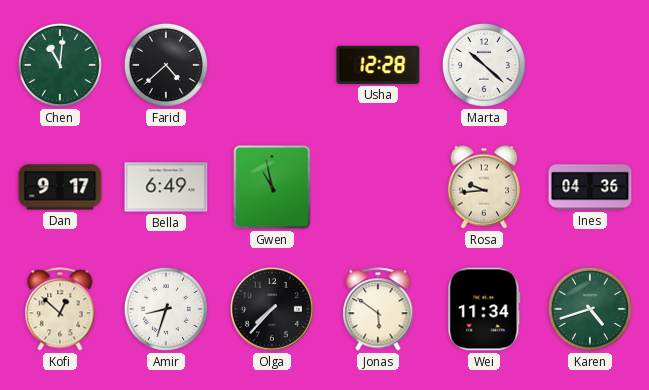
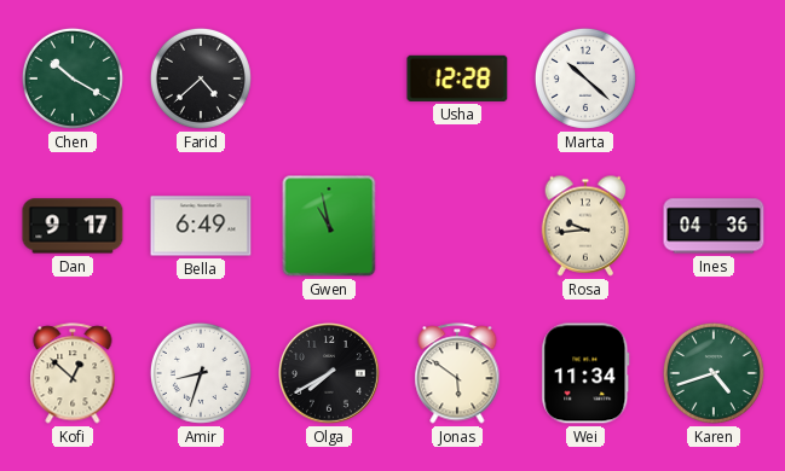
Chen: 11:01 -> 10:20
Olga: 7:37 -> 7:40
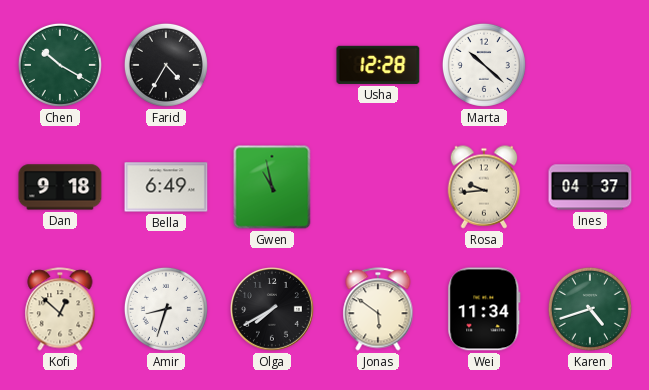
Farid: 4:38 -> 4:35
Dan: 9:17 -> 9:18
Ines: 04:36 -> 04:37
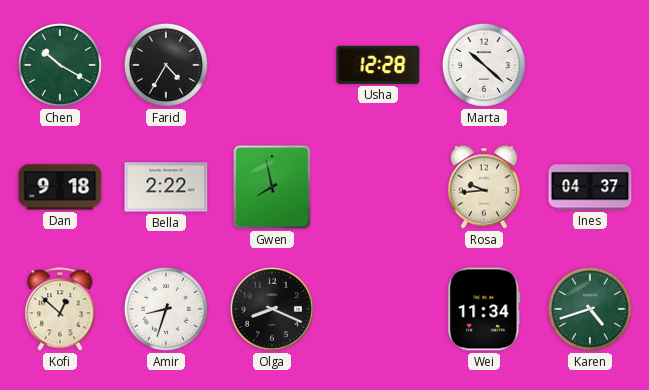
Bella: 6:49 -> 2:22
Gwen: 10:58 -> 7:58
Olga: 7:40 -> 8:19
Jonas: 5:51 -> none
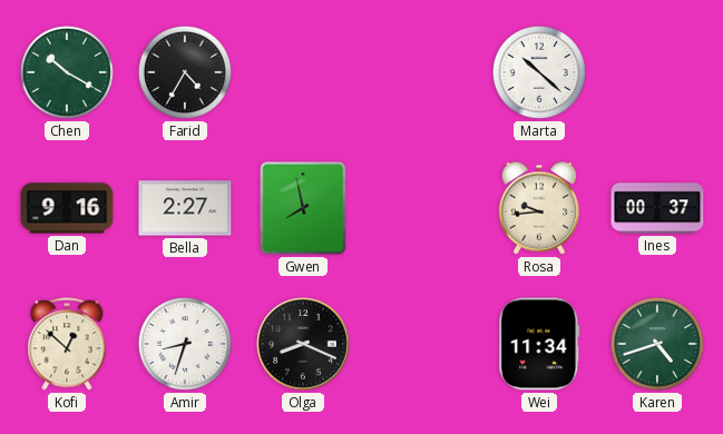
Usha: 12:28 -> none
Dan: 9:18 -> 9:16
Bella: 2:22 -> 2:27
Ines: 04:37 -> 00:37
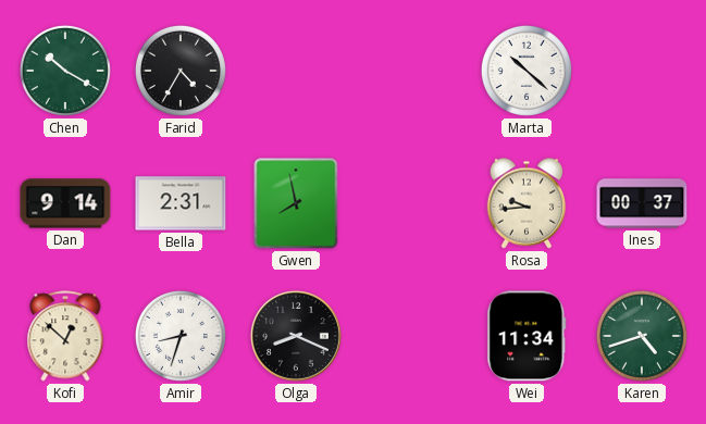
Dan: 9:16 -> 9:14
Bella: 2:27 -> 2:31
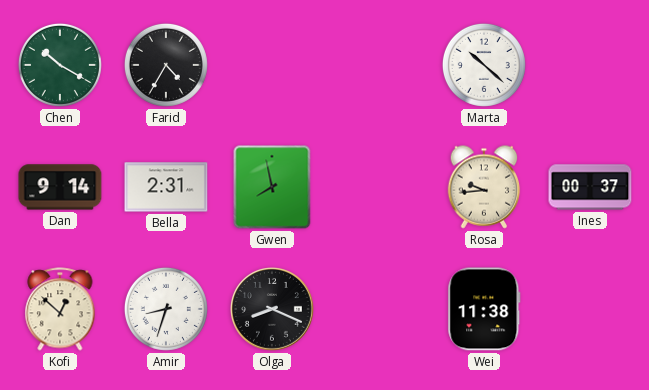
Wei: 11:34 -> 11:38
Karen: 4:42 -> none
